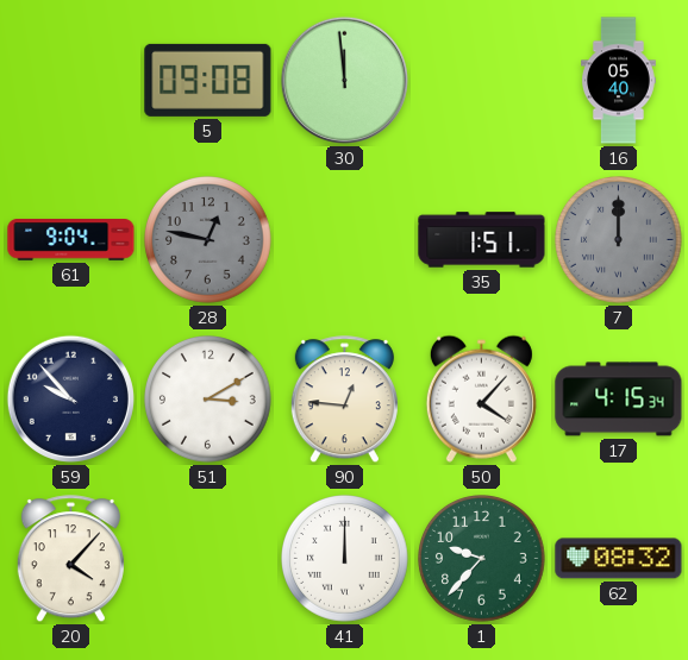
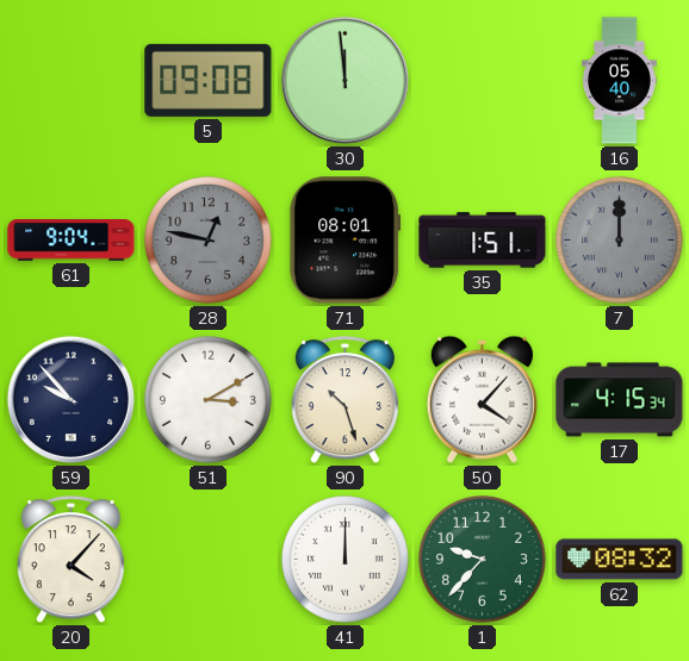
71: none -> 08:01
90: 12:46 -> 10:27
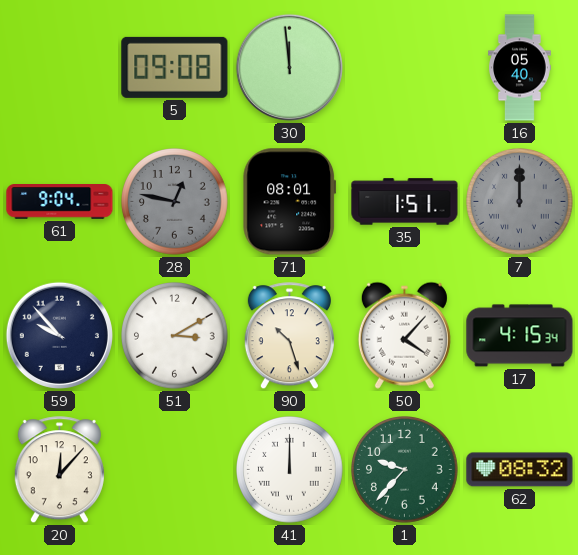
20: 4:07 -> 12:07
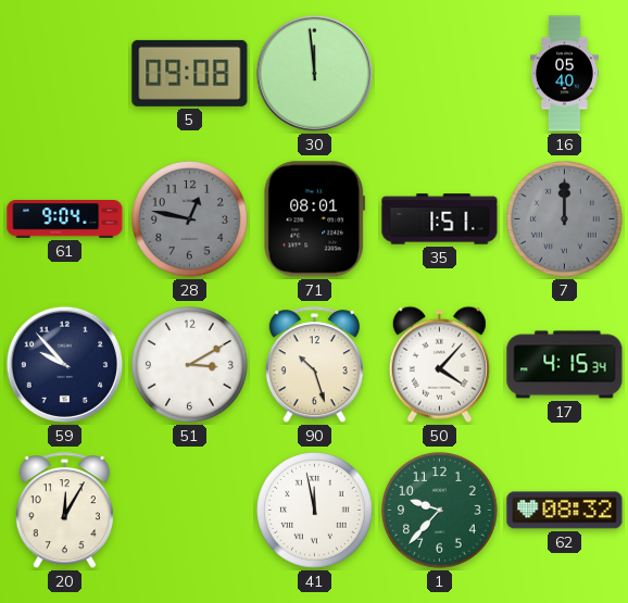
20: 12:07 -> 12:05
41: 12:00 -> 11:58
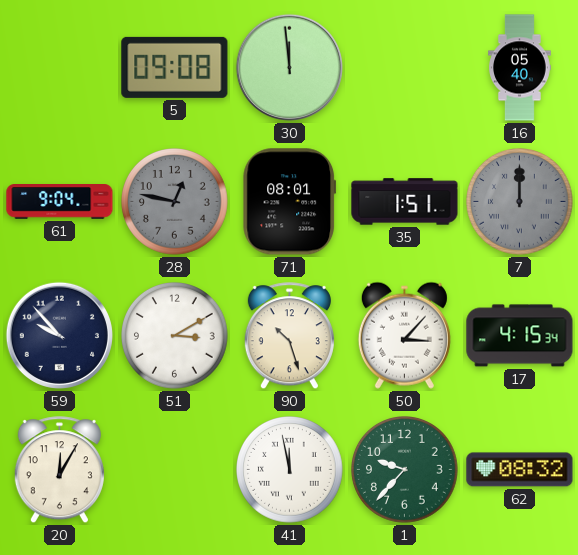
50: 4:07 -> 3:07
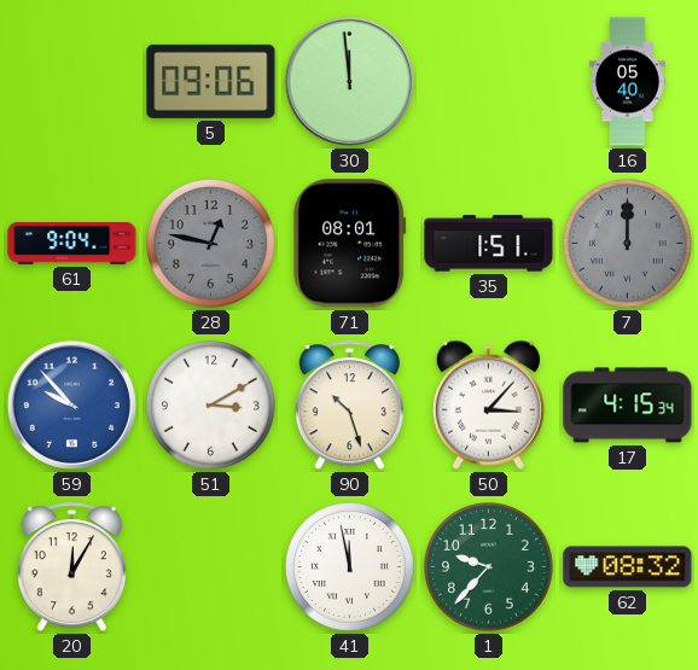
5: 09:08 -> 09:06
59 dial: navy -> blue
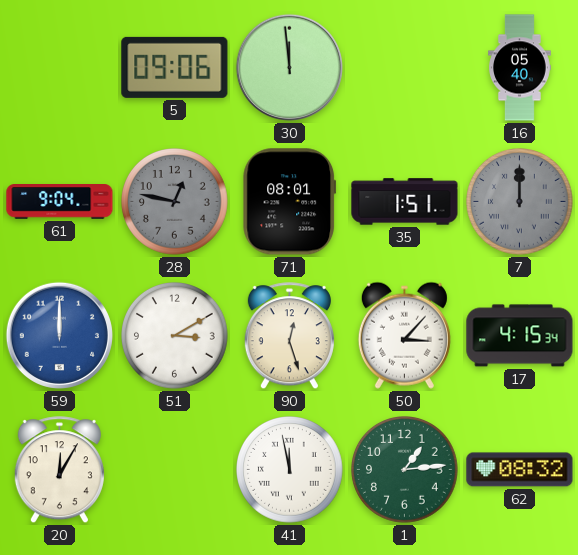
59: 9:53 -> 12:00
90: 10:27 -> 12:27
1: 9:37 -> 1:14
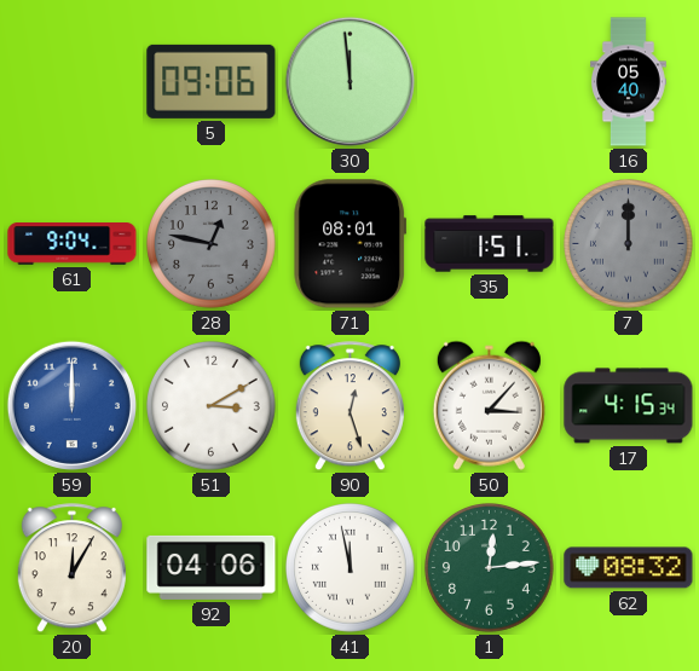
92: none -> 04:06
1: 1:14 -> 12:14
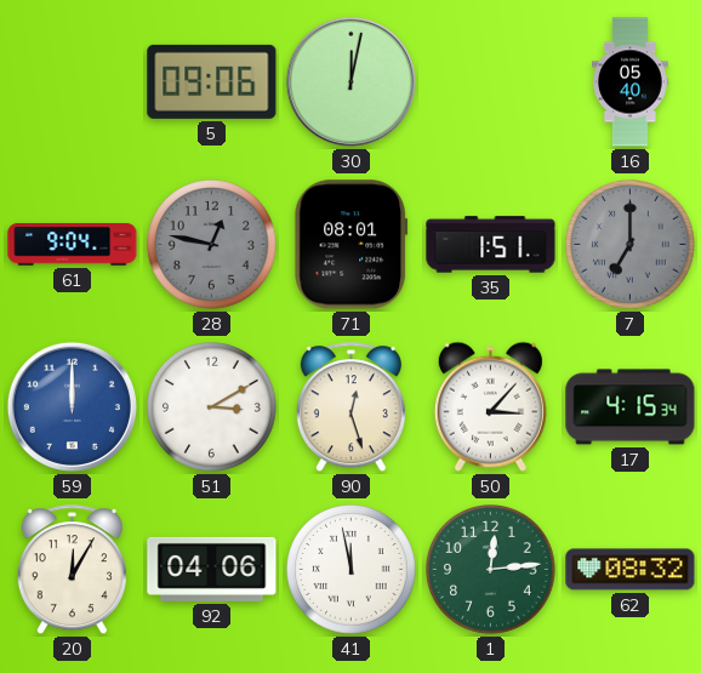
30: 11:59 -> 12:02
7: 12:00 -> 7:00
